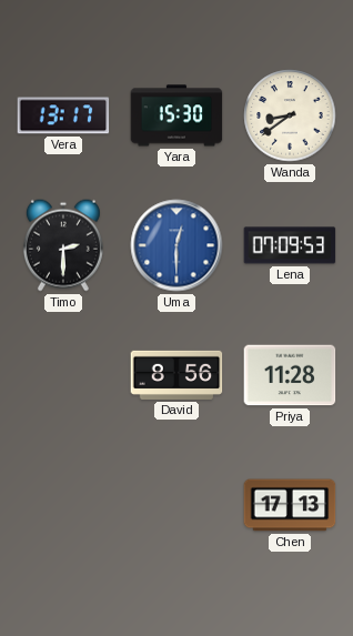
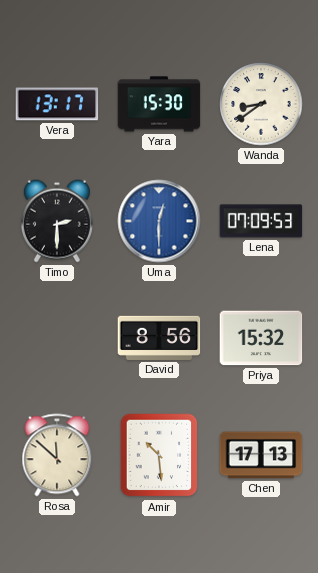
Priya: 11:28 -> 15:32
Rosa: none -> 11:52
Amir: none -> 10:29
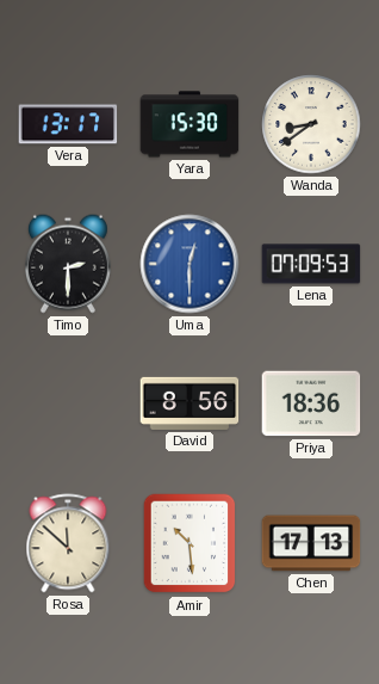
Priya: 15:32 -> 18:36
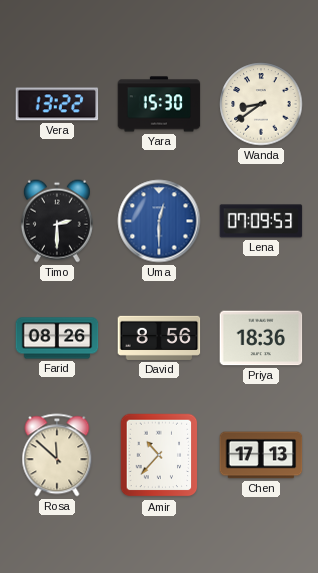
Vera: 13:17 -> 13:22
Farid: none -> 08:26
Amir: 10:29 -> 10:37
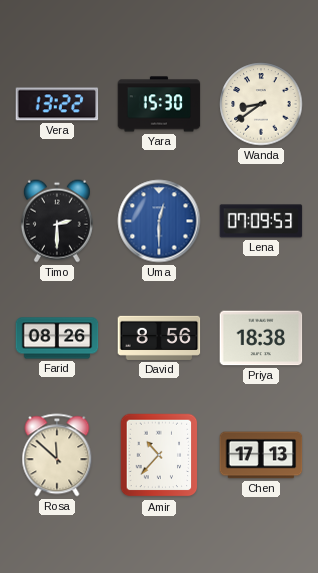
Priya: 18:36 -> 18:38
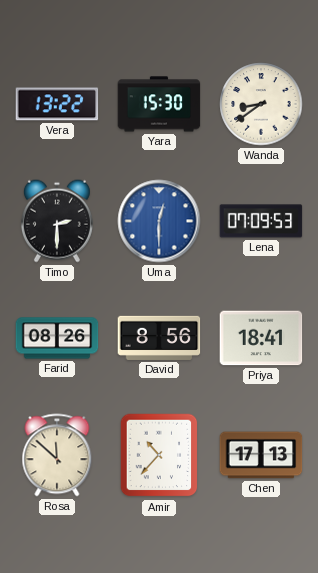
Priya: 18:38 -> 18:41
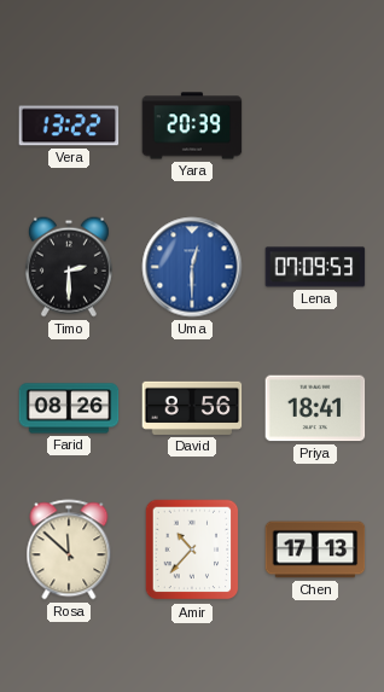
Yara: 15:30 -> 20:39
Wanda: 8:39 -> none
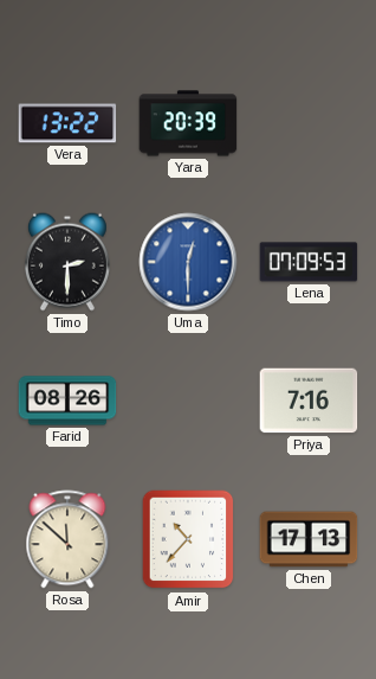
David: 8:56 -> none
Priya: 18:41 -> 7:16
